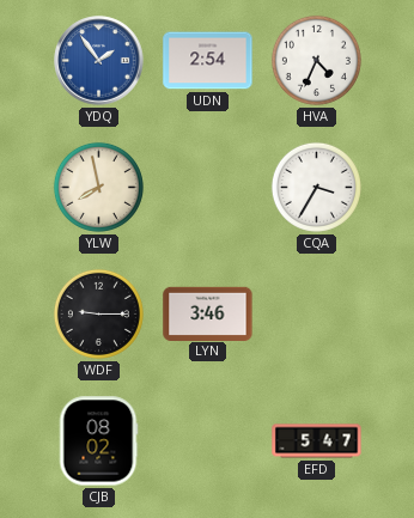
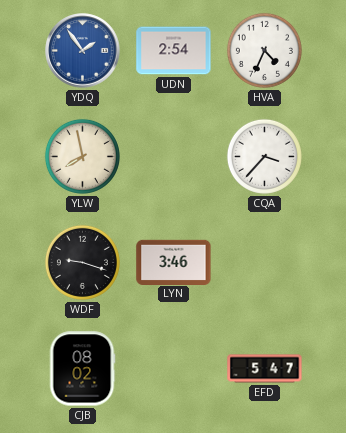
CQA: 3:35 -> 3:37
WDF: 9:15 -> 9:18
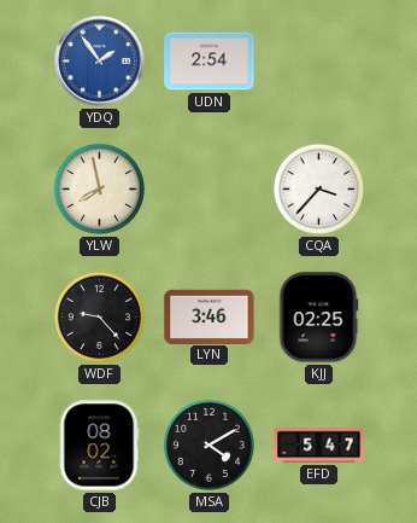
HVA: 4:34 -> none
WDF: 9:18 -> 9:23
KJJ: none -> 02:25
MSA: none -> 4:10
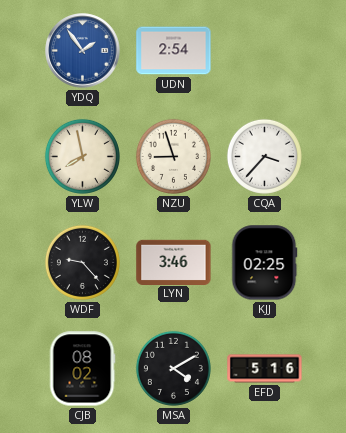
NZU: none -> 8:57
EFD: 5:47 -> 5:16
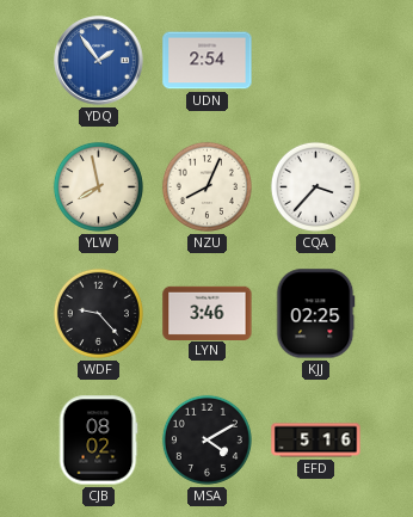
NZU: 8:57 -> 8:04
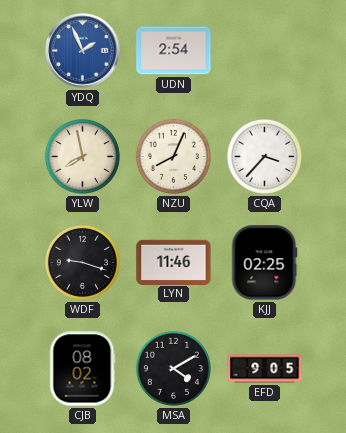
YDQ: 1:54 -> 1:56
WDF: 9:23 -> 9:18
LYN: 3:46 -> 11:46
EFD: 5:16 -> 9:05
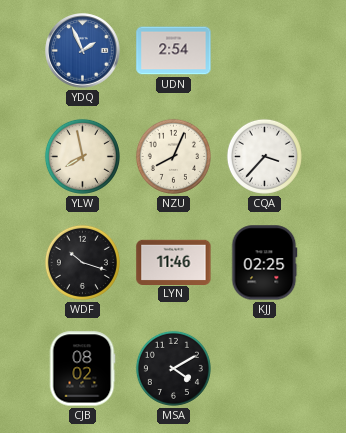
WDF: 9:18 -> 10:18
EFD: 9:05 -> none
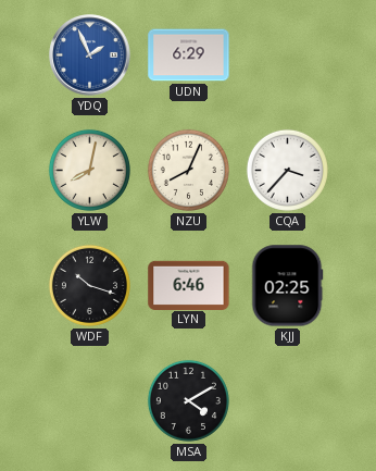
UDN: 2:54 -> 6:29
YLW: 7:58 -> 8:02
LYN: 11:46 -> 6:46
CJB: 08:02 -> none
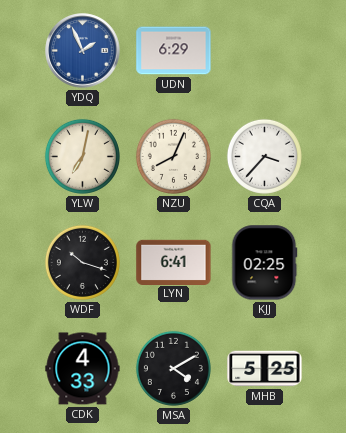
YLW: 8:02 -> 7:02
LYN: 6:46 -> 6:41
CDK: none -> 4:33
MHB: none -> 5:25
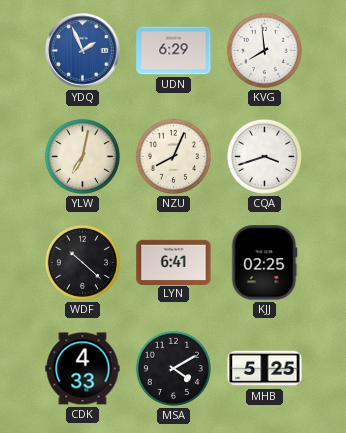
KVG: none -> 7:59
CQA: 3:37 -> 3:42
WDF: 10:18 -> 10:22
